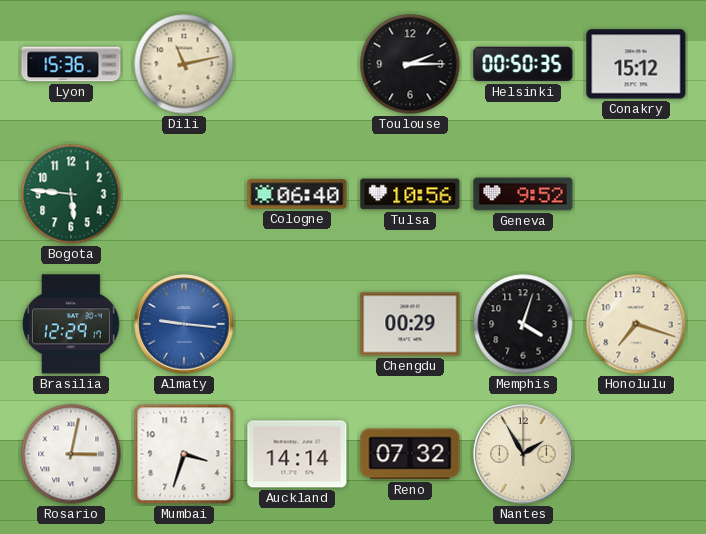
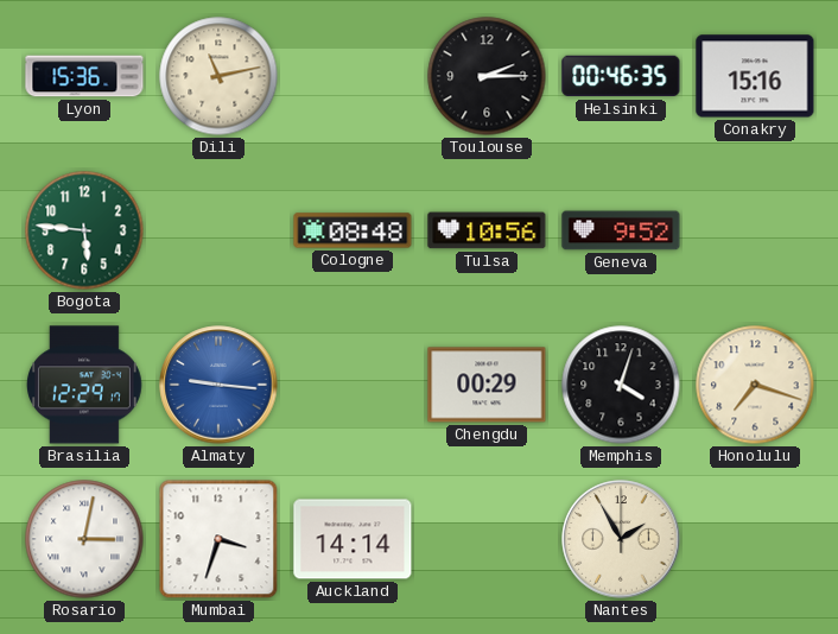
Helsinki: 00:50 -> 00:46
Conakry: 15:12 -> 15:16
Cologne: 06:40 -> 08:48
Reno: 07:32 -> none
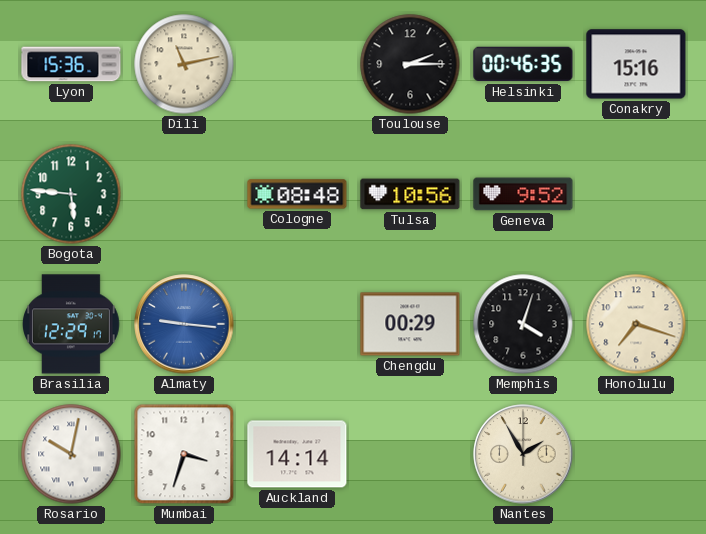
Rosario: 3:02 -> 10:02
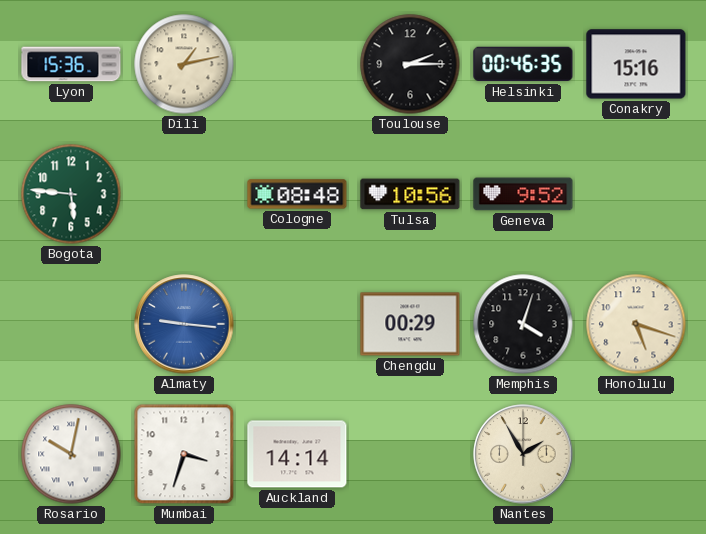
Dili: 11:13 -> 1:13
Brasilia: 12:29 -> none
Honolulu: 7:18 -> 5:18
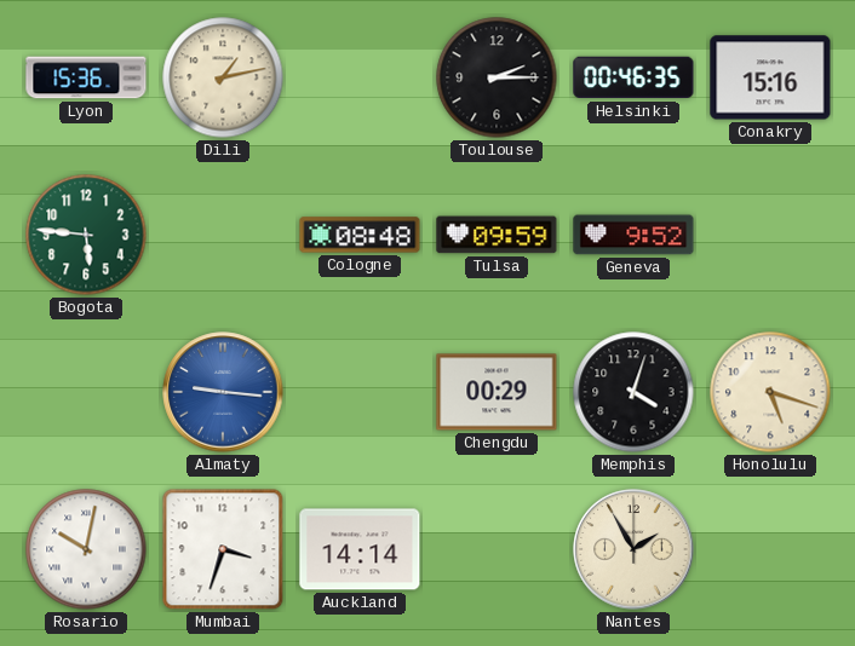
Tulsa: 10:56 -> 09:59
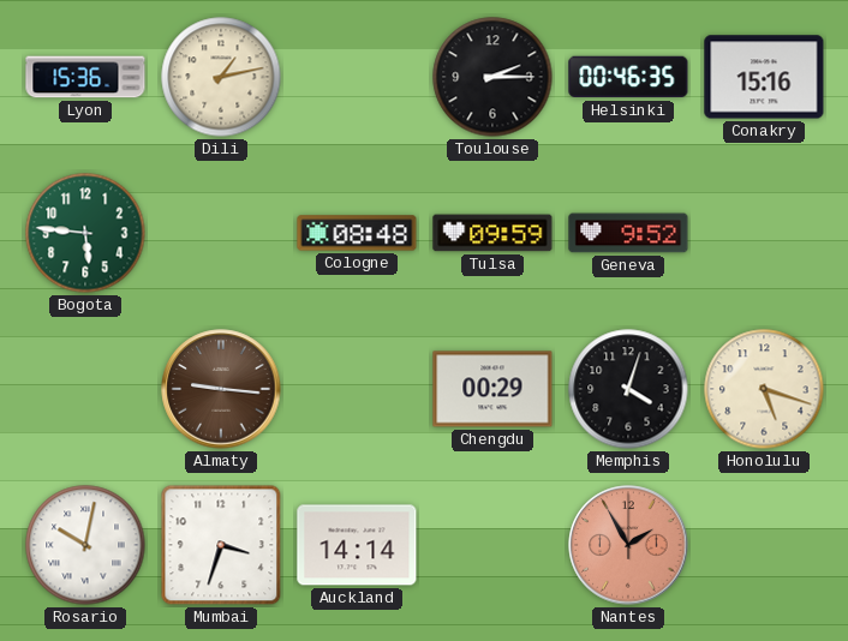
Almaty dial: blue -> brown
Nantes dial: cream -> salmon
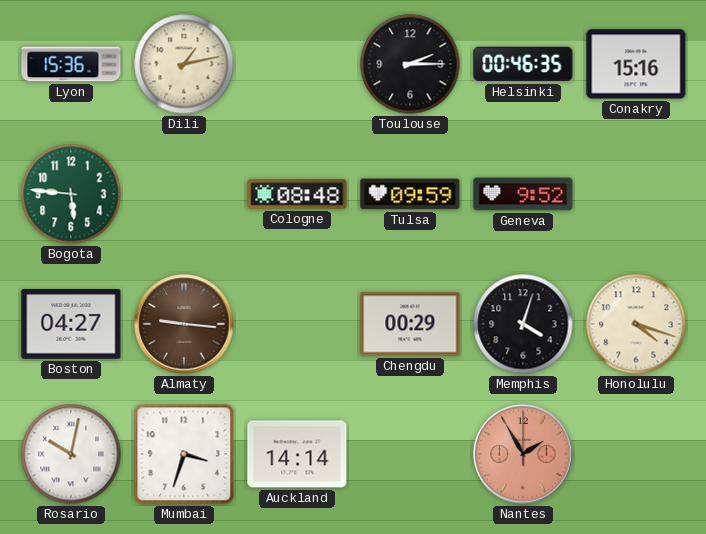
Boston: none -> 04:27
Honolulu: 5:18 -> 4:18
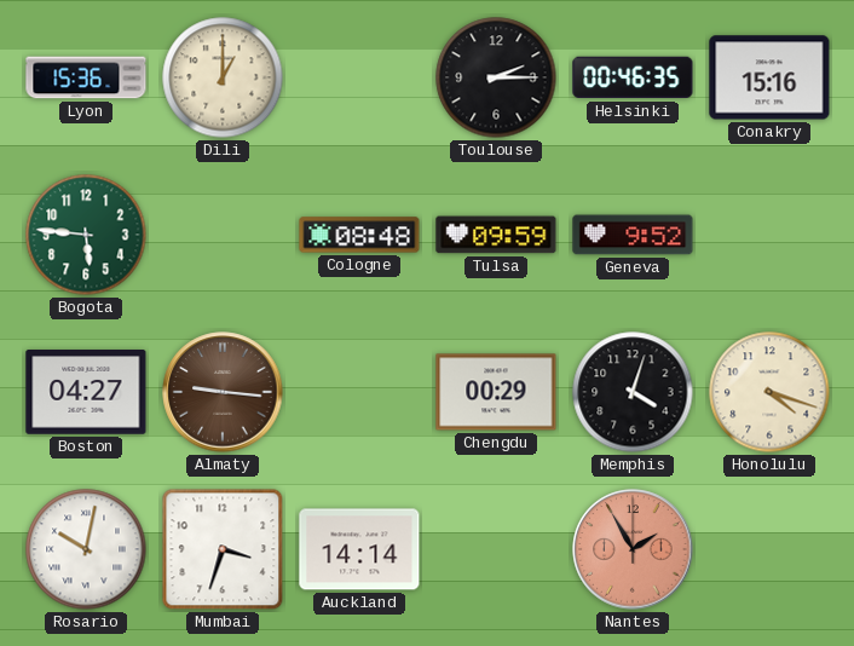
Dili: 1:13 -> 1:00
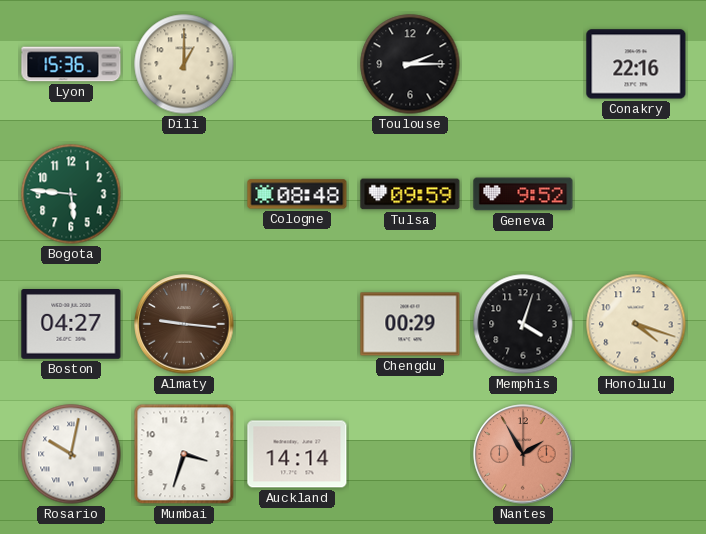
Helsinki: 00:46 -> none
Conakry: 15:16 -> 22:16
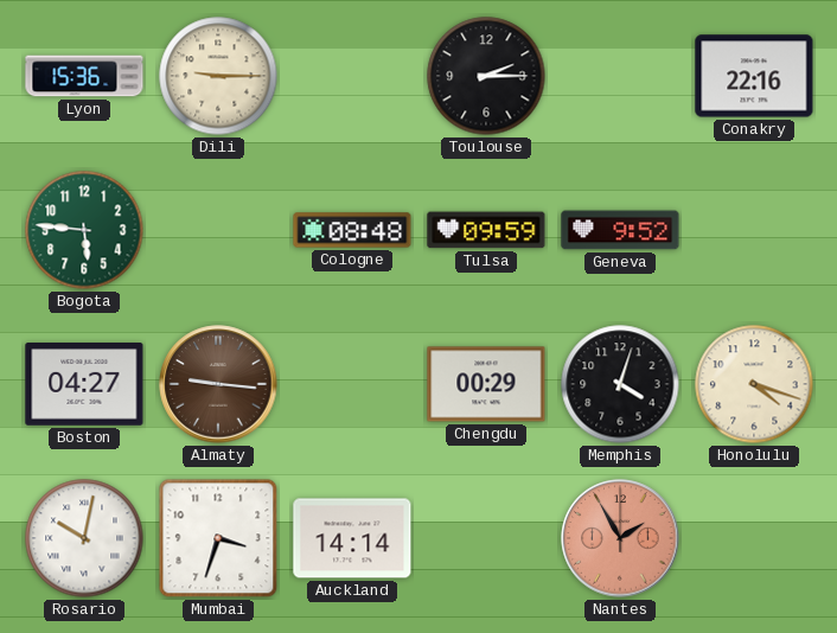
Dili: 1:00 -> 9:15
